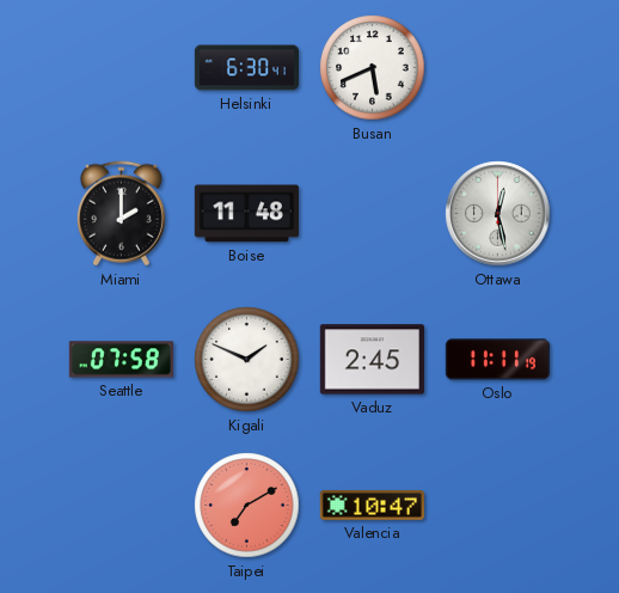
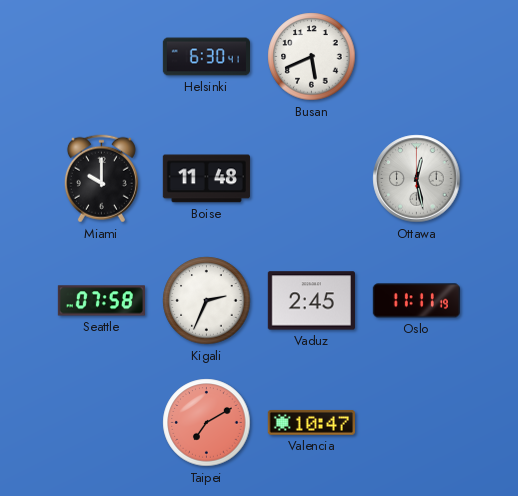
Miami: 2:00 -> 10:00
Kigali: 1:49 -> 2:34
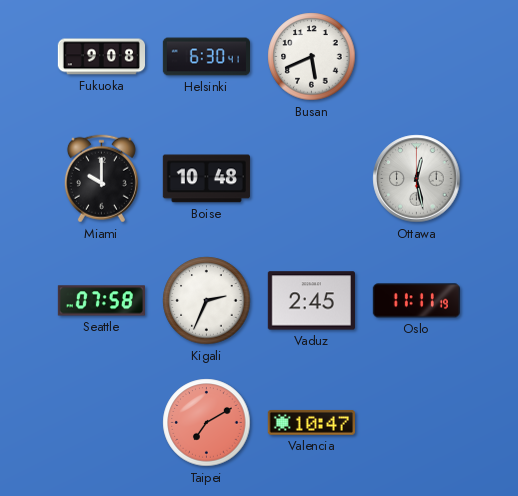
Fukuoka: none -> 9:08
Boise: 11:48 -> 10:48
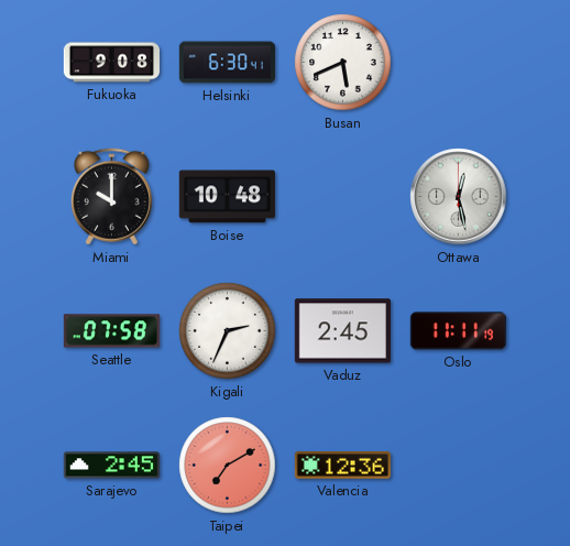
Sarajevo: none -> 2:45
Valencia: 10:47 -> 12:36
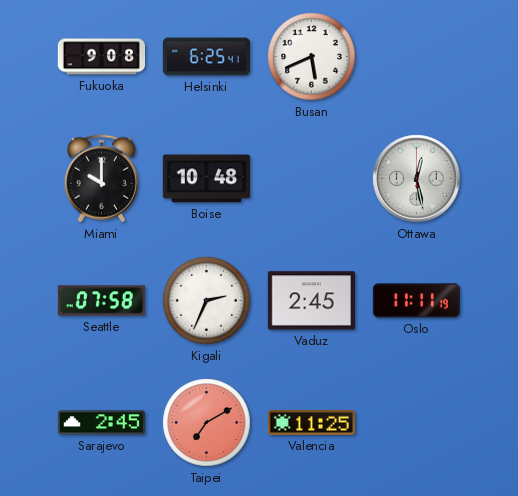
Helsinki: 6:30 -> 6:25
Valencia: 12:36 -> 11:25
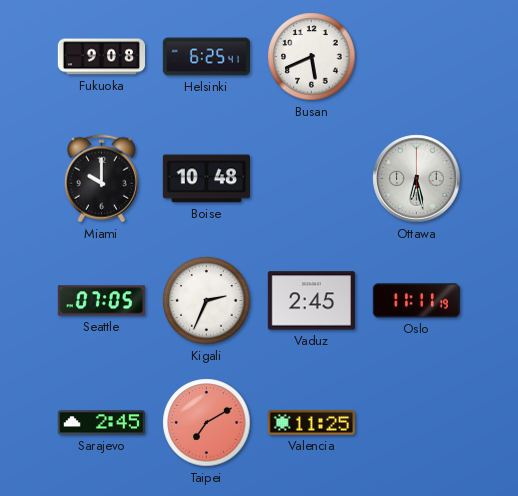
Ottawa: 12:28 -> 6:28
Seattle: 07:58 -> 07:05
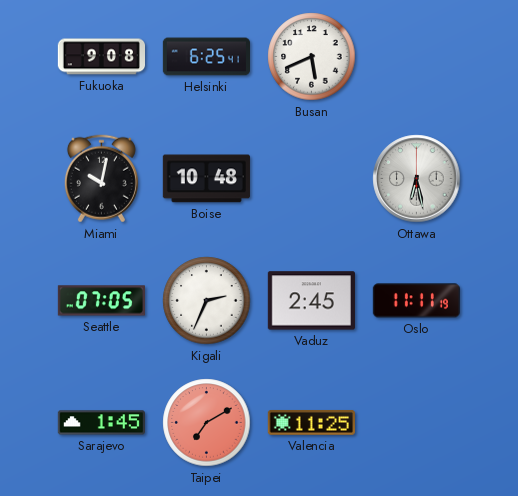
Miami: 10:00 -> 10:02
Sarajevo: 2:45 -> 1:45
